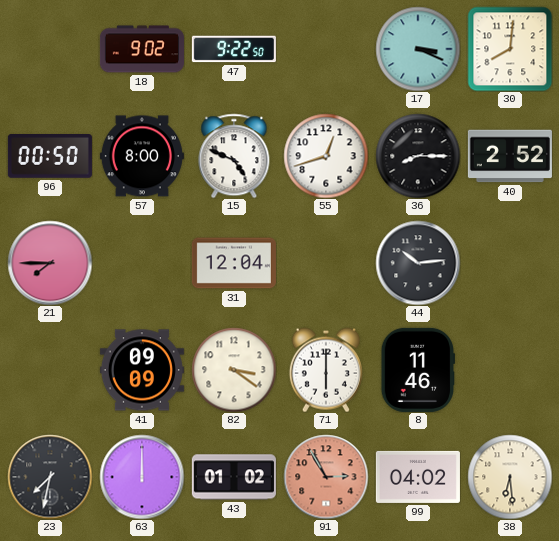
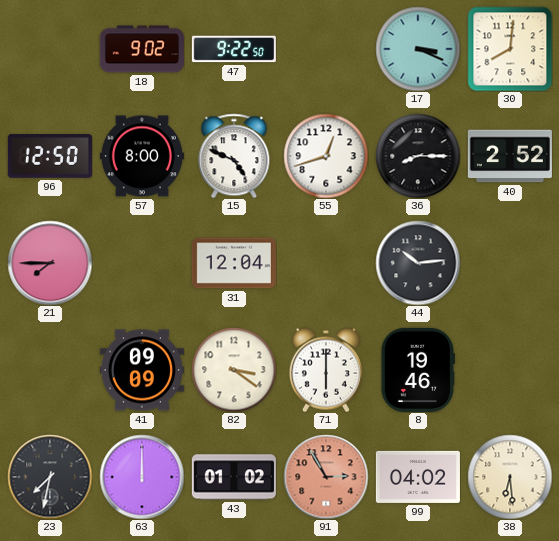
96: 00:50 -> 12:50
8: 11:46 -> 19:46
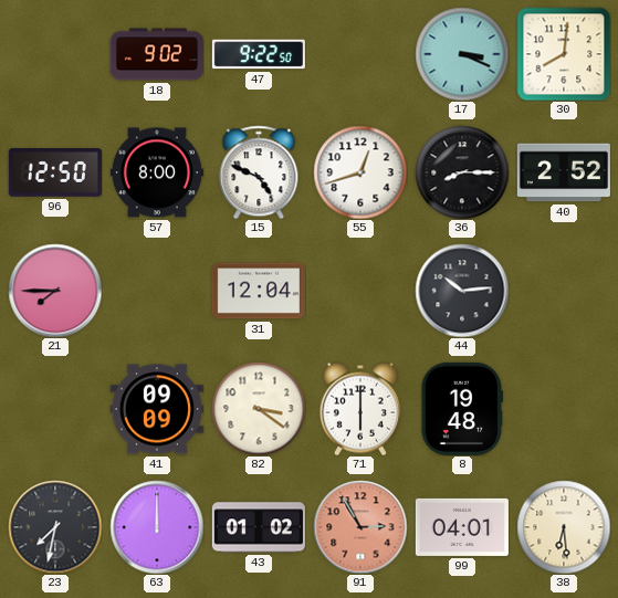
8: 19:46 -> 19:48
99: 04:02 -> 04:01
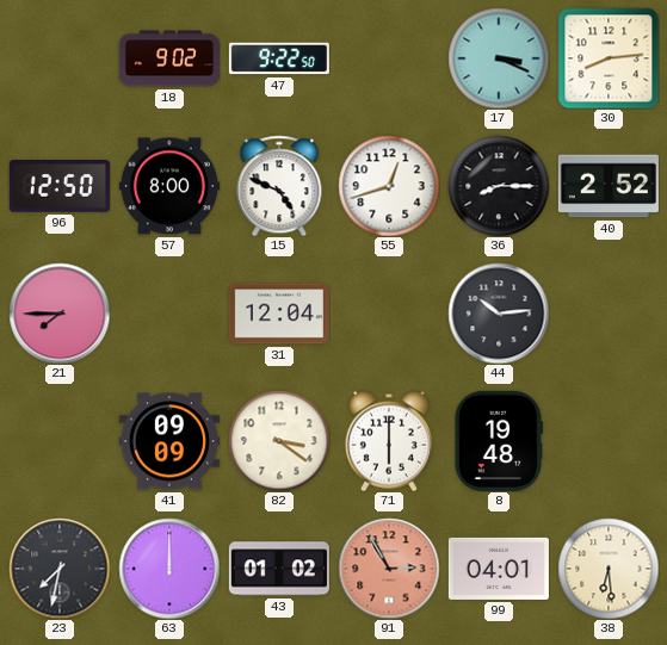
30: 8:01 -> 8:14
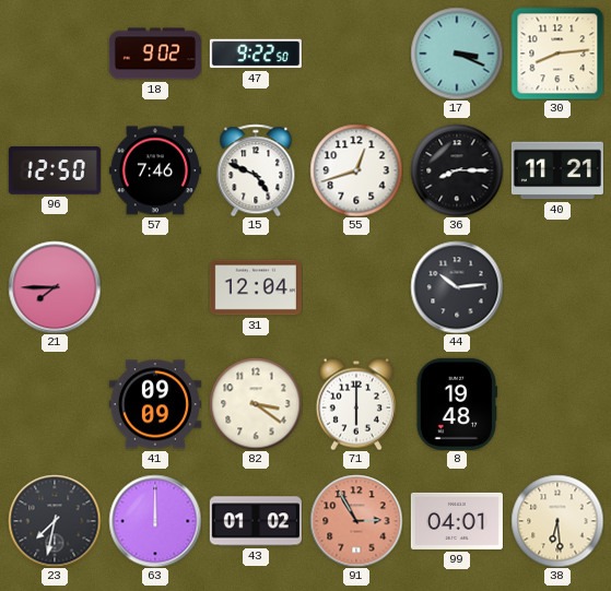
57: 8:00 -> 7:46
40: 2:52 -> 11:21
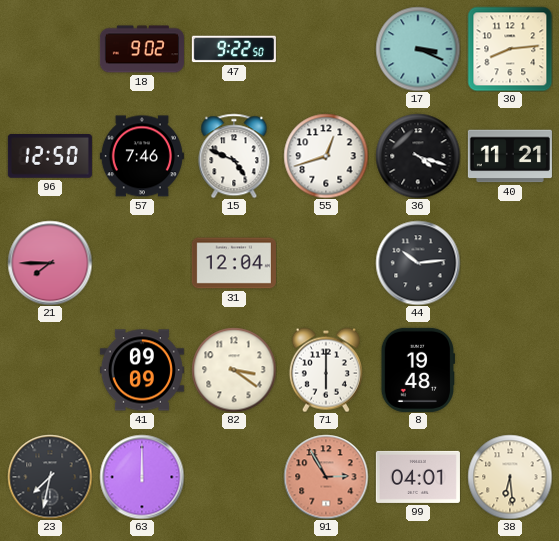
36: 8:15 -> 4:18
43: 01:02 -> none
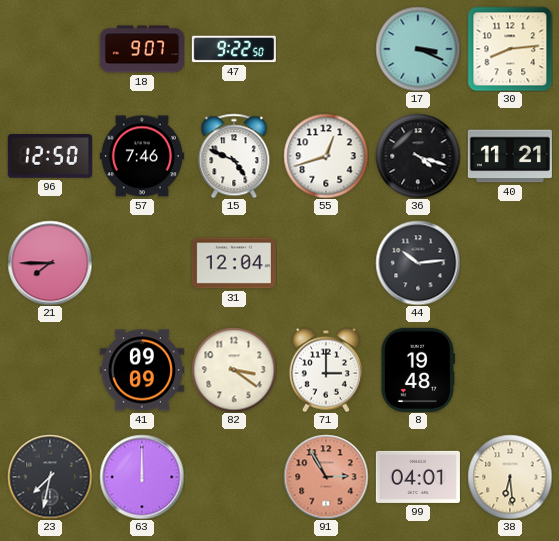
18: 9:02 -> 9:07
71: 6:00 -> 3:00
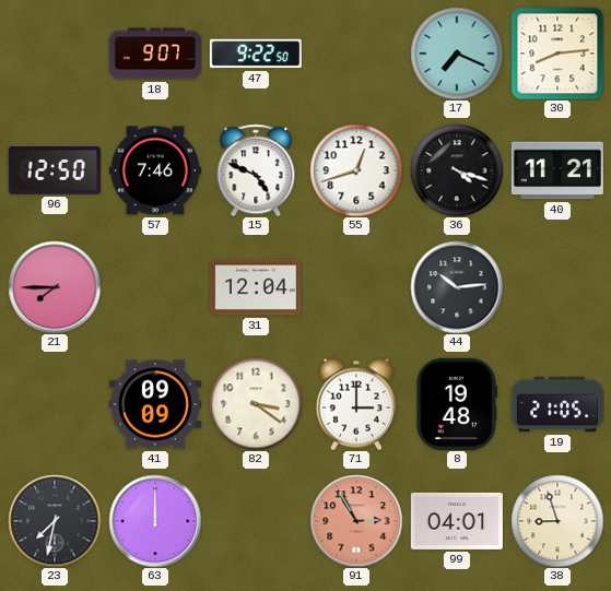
17: 3:19 -> 7:19
19: none -> 21:05
38: 6:29 -> 8:57
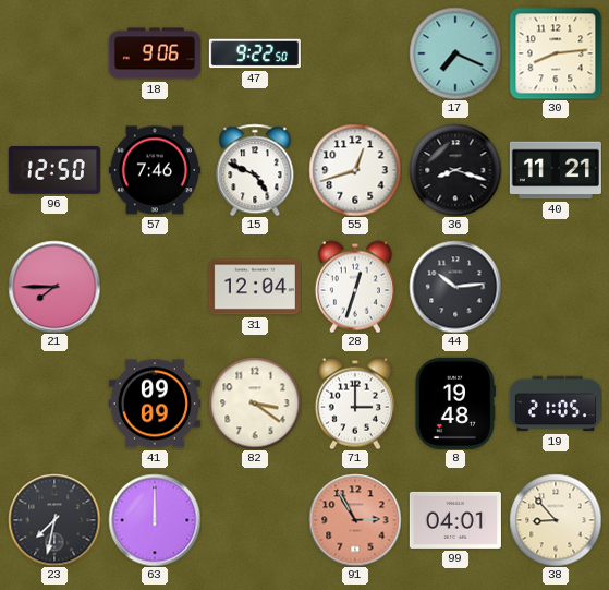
18: 9:07 -> 9:06
36: 4:18 -> 8:18
28: none -> 12:33
38: 8:57 -> 8:53
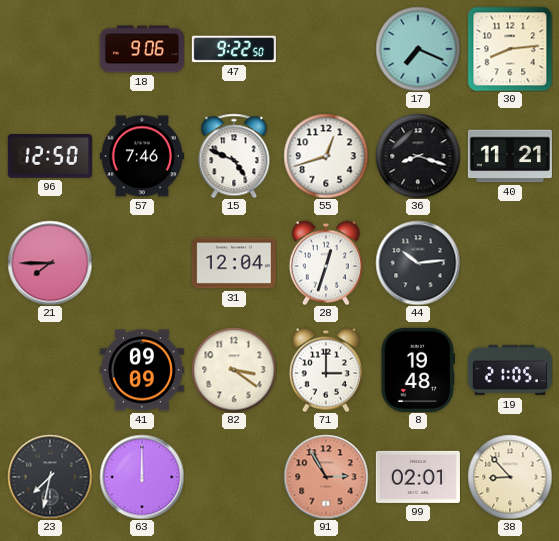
99: 04:01 -> 02:01
